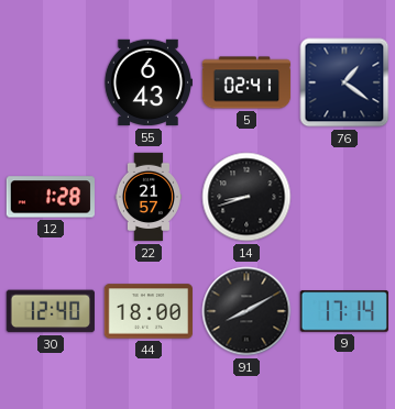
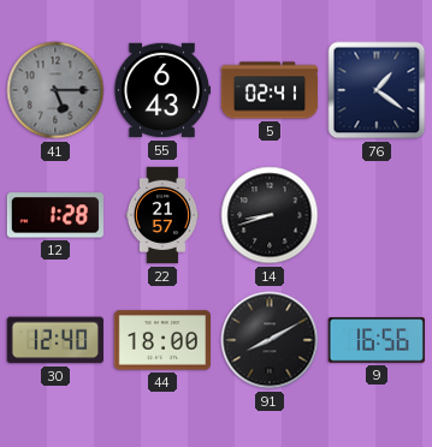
41: none -> 5:15
9: 17:14 -> 16:56
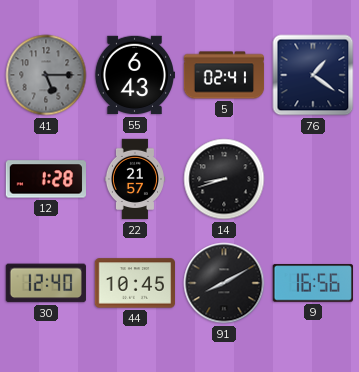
44: 18:00 -> 10:45
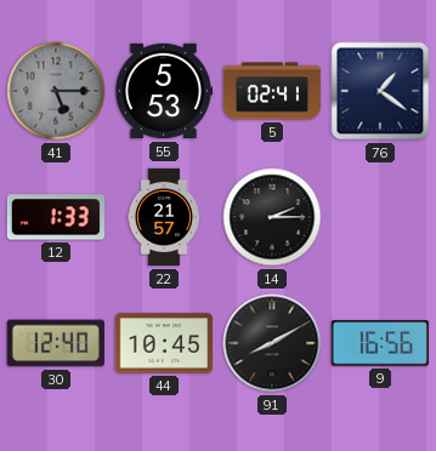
55: 6:43 -> 5:53
12: 1:28 -> 1:33
14: 8:42 -> 2:15
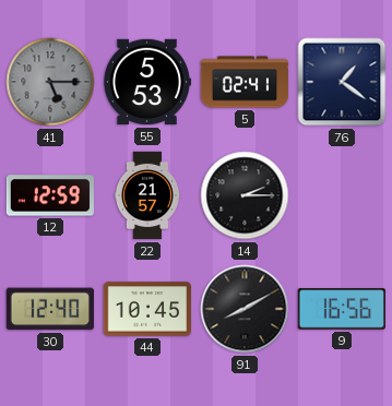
12: 1:33 -> 12:59
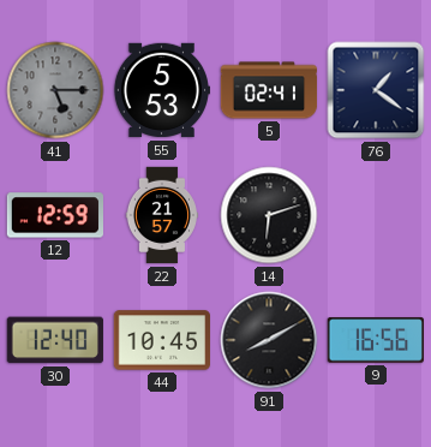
14: 2:15 -> 6:12
